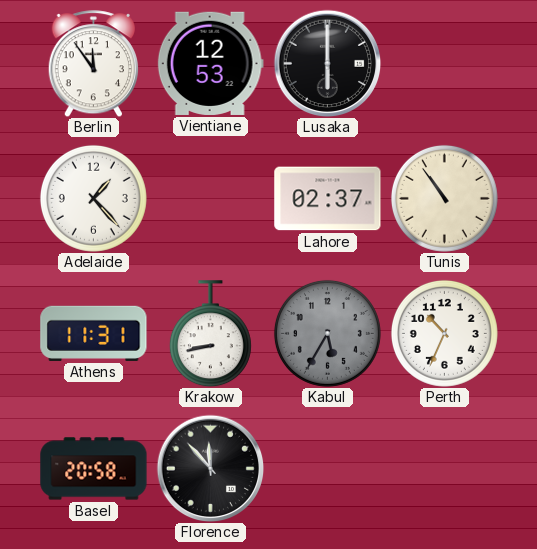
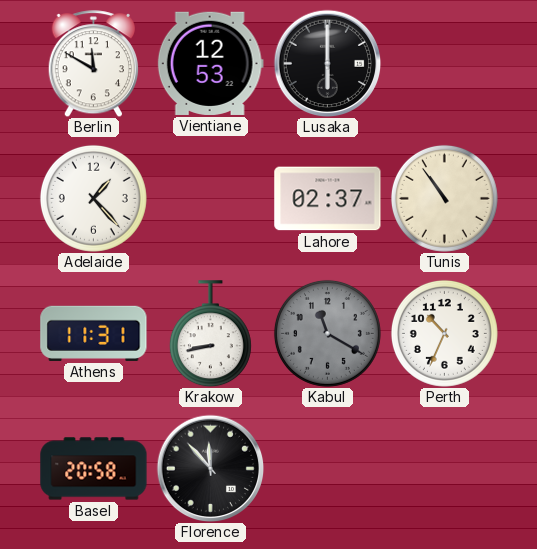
Berlin: 11:54 -> 11:50
Kabul: 5:35 -> 11:20
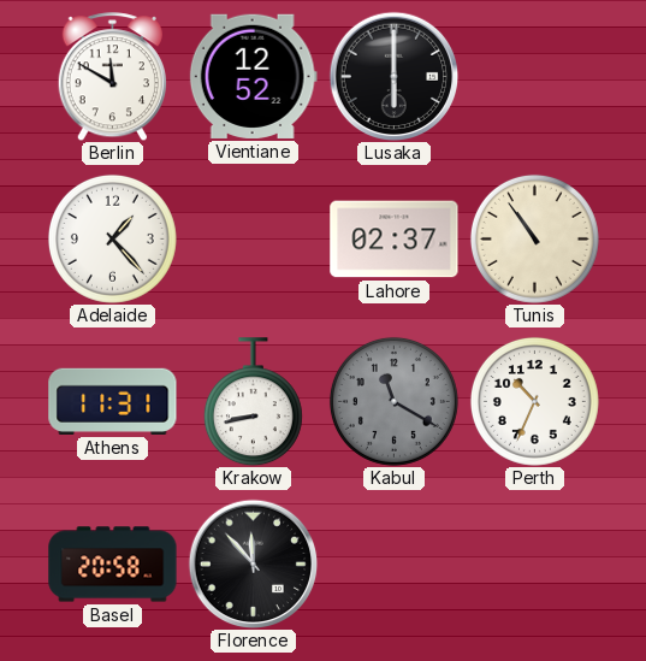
Vientiane: 12:53 -> 12:52
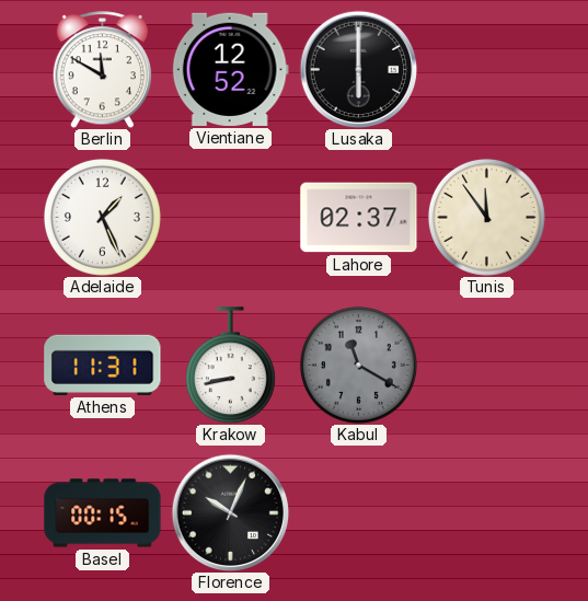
Adelaide: 1:23 -> 1:26
Tunis: 10:54 -> 11:54
Perth: 10:34 -> none
Basel: 20:58 -> 00:15
Florence: 11:53 -> 10:04
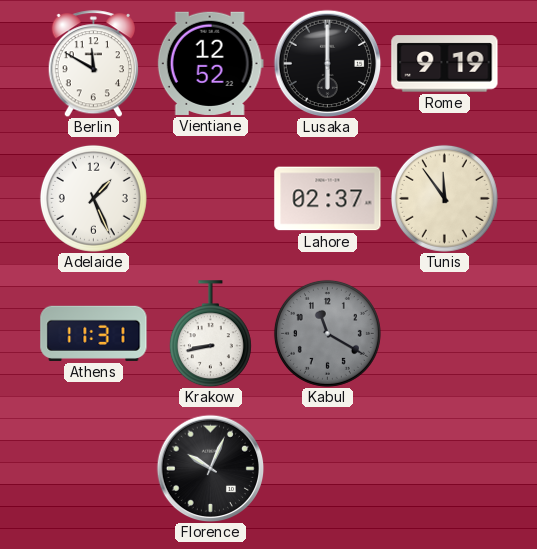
Rome: none -> 9:19
Basel: 00:15 -> none
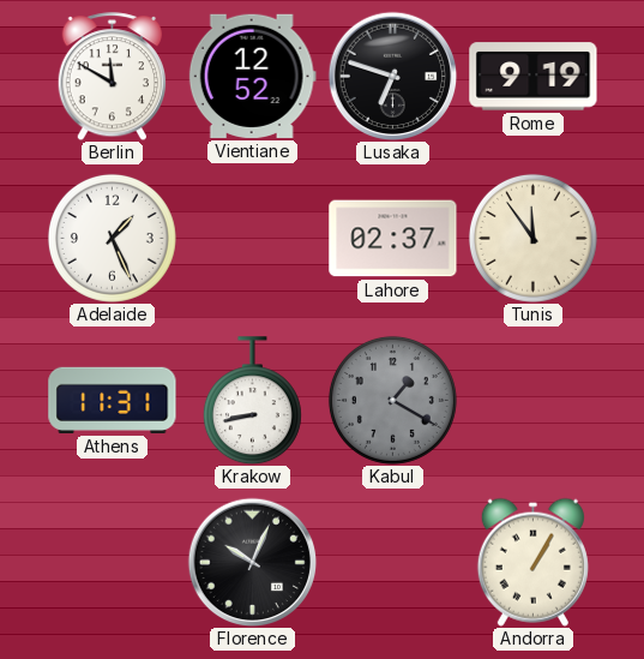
Lusaka: 6:00 -> 6:48
Kabul: 11:20 -> 1:20
Andorra: none -> 1:05
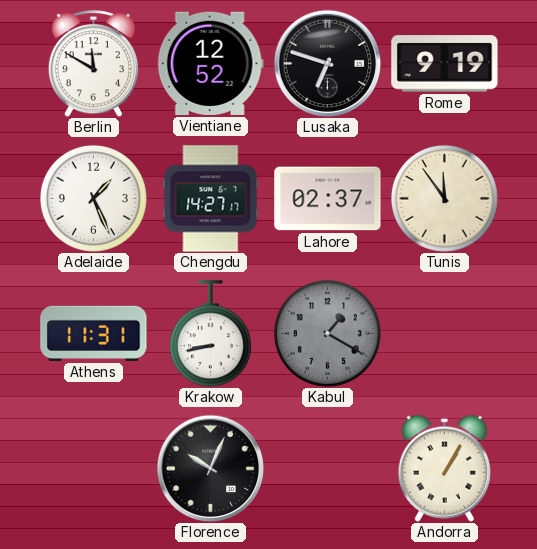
Chengdu: none -> 14:27
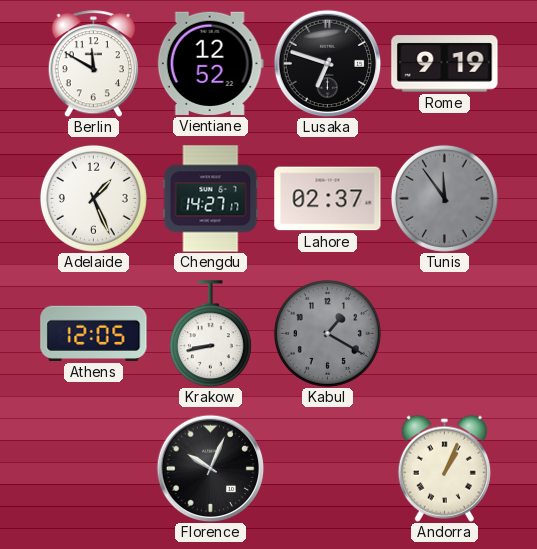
Tunis dial: cream -> grey
Athens: 11:31 -> 12:05
Andorra: 1:05 -> 1:04
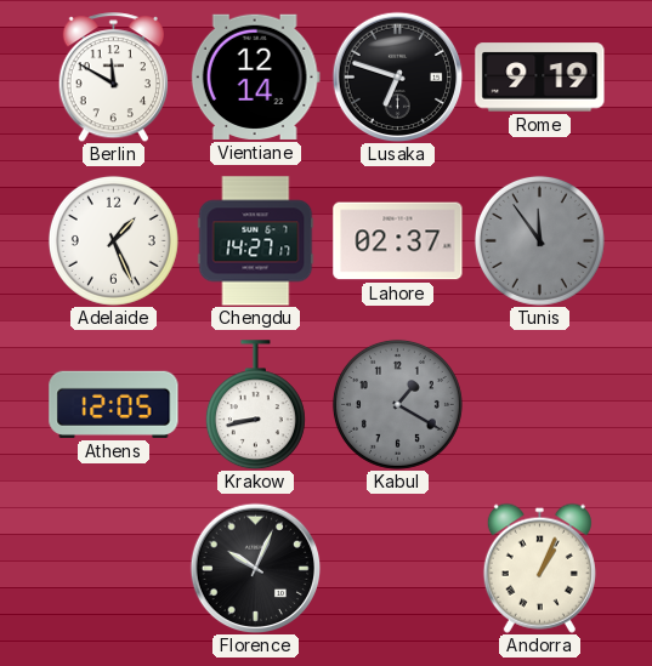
Vientiane: 12:52 -> 12:14
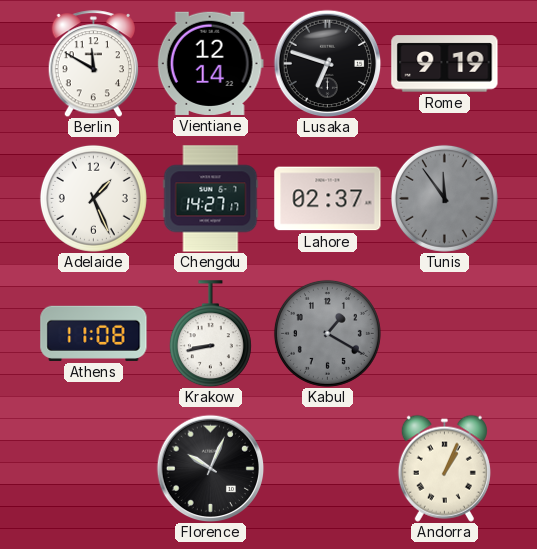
Athens: 12:05 -> 11:08
